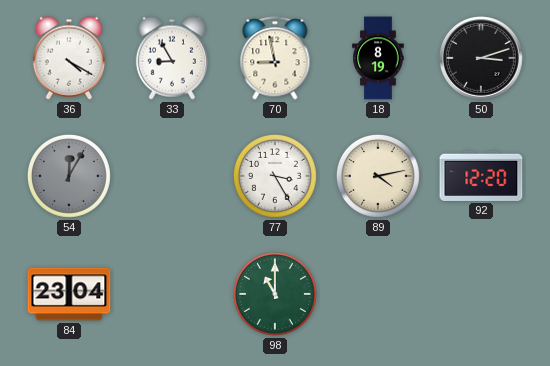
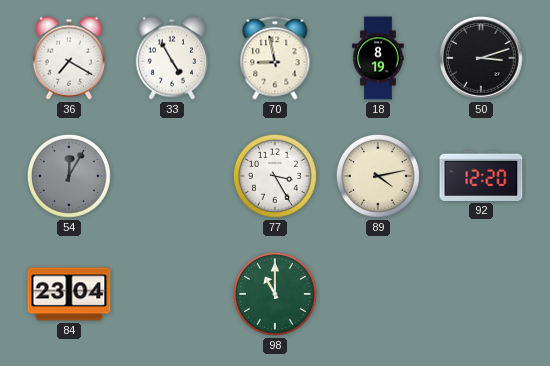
36: 4:20 -> 7:20
33: 8:55 -> 4:55
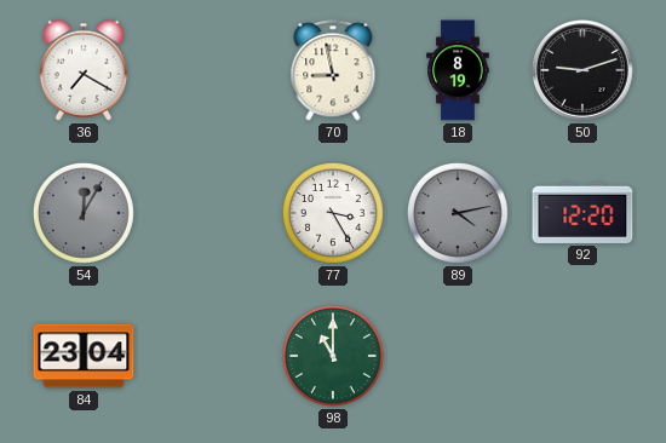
33: 4:55 -> none
50: 3:12 -> 9:12
89 dial: cream -> grey
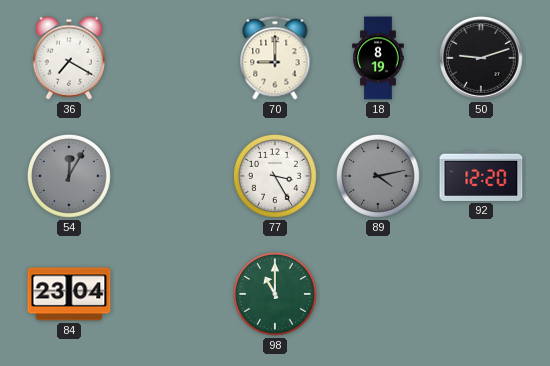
70: 8:58 -> 9:00
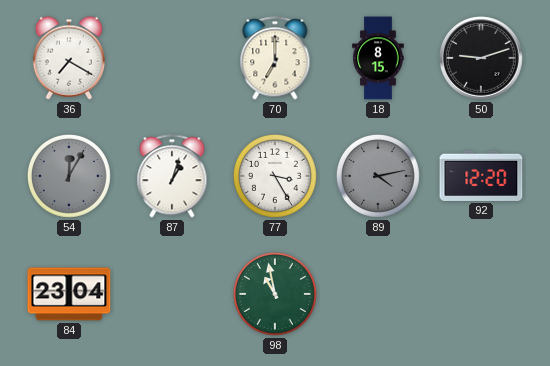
70: 9:00 -> 7:00
18: 8:19 -> 8:15
87: none -> 1:03
98: 11:00 -> 10:58
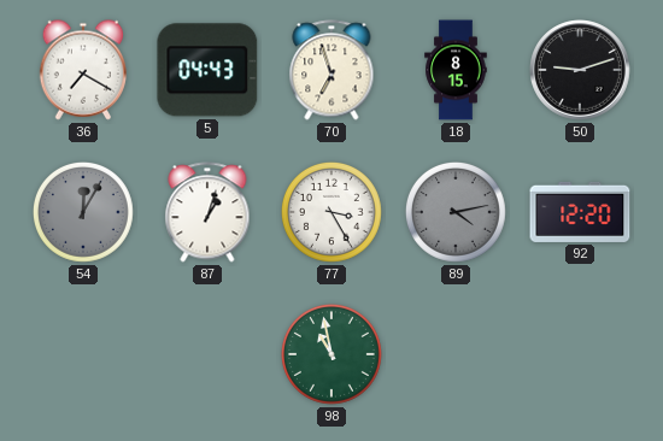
5: none -> 04:43
70: 7:00 -> 6:57
84: 23:04 -> none
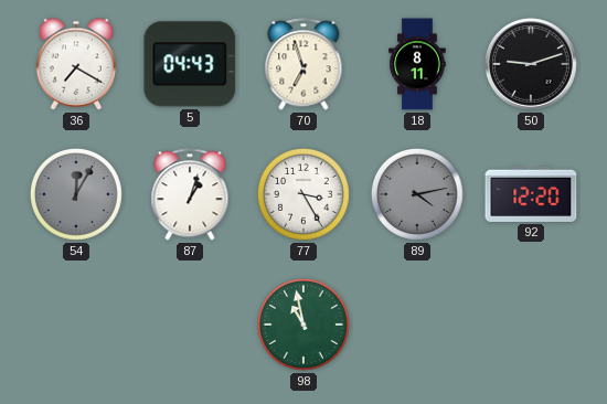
18: 8:15 -> 8:11
